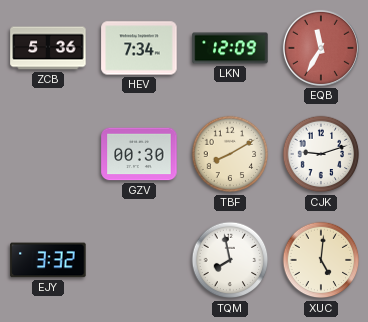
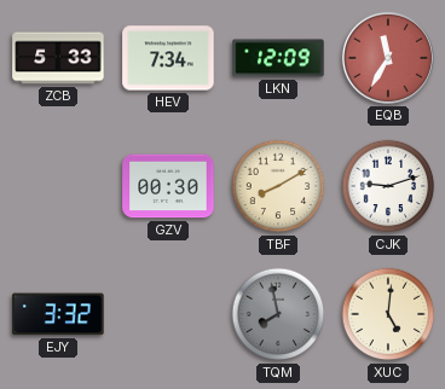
ZCB: 5:36 -> 5:33
TQM dial: white -> grey
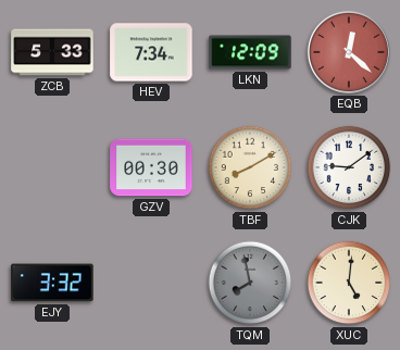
EQB: 11:35 -> 12:22
CJK: 9:12 -> 9:09
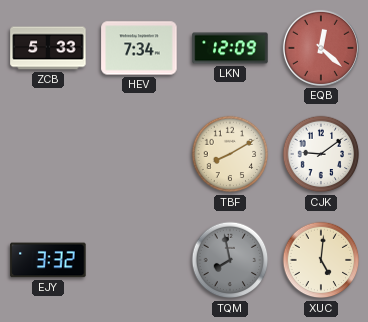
GZV: 00:30 -> none
